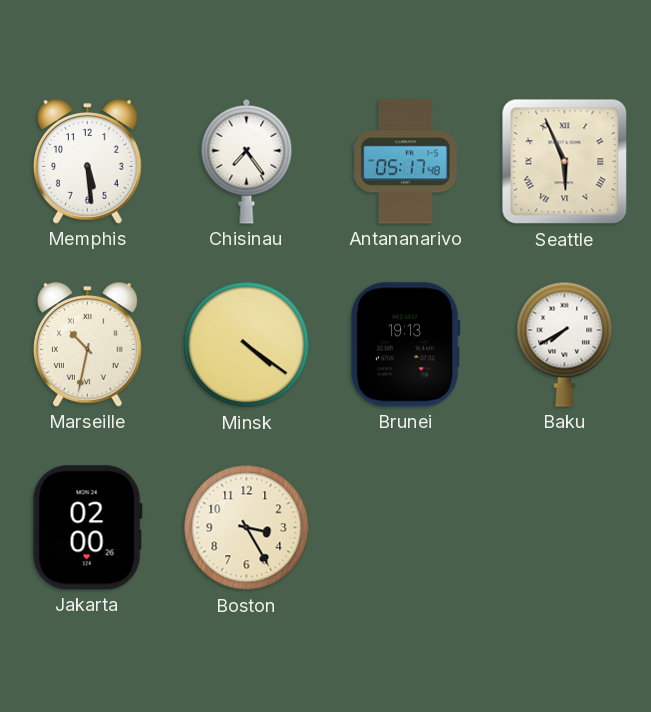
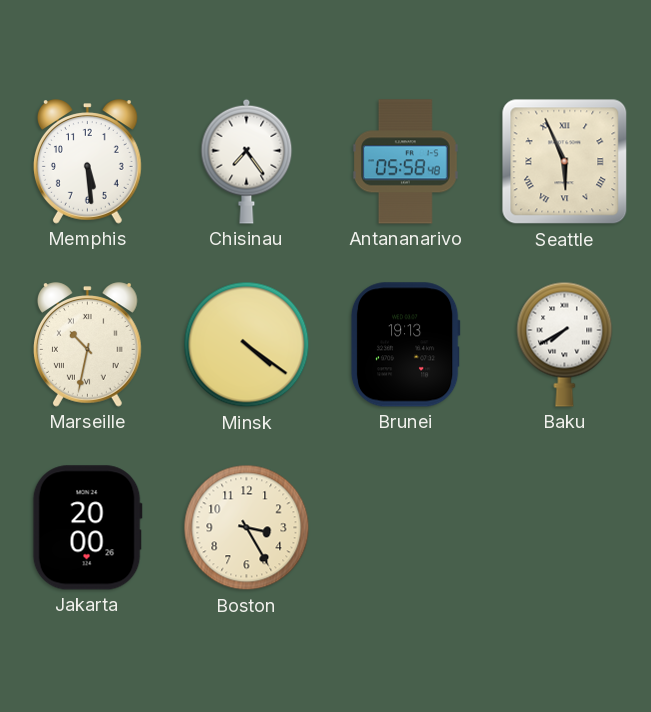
Antananarivo: 05:17 -> 05:58
Jakarta: 02:00 -> 20:00
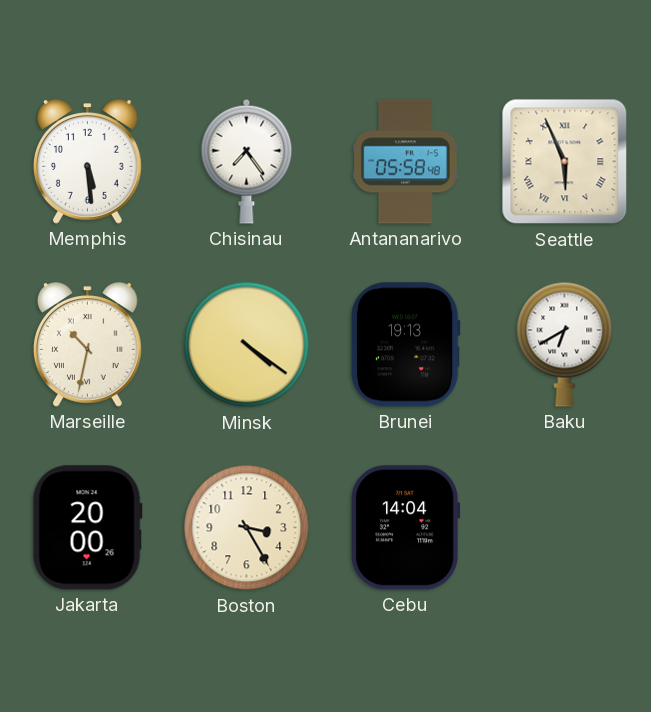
Baku: 7:40 -> 6:40
Cebu: none -> 14:04
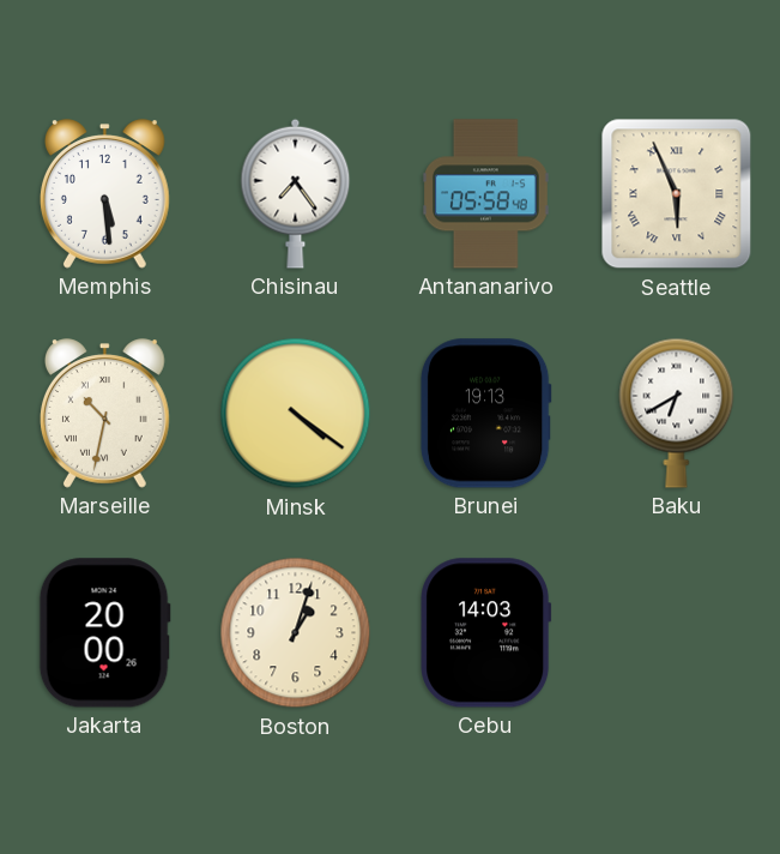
Boston: 3:25 -> 1:03
Cebu: 14:04 -> 14:03
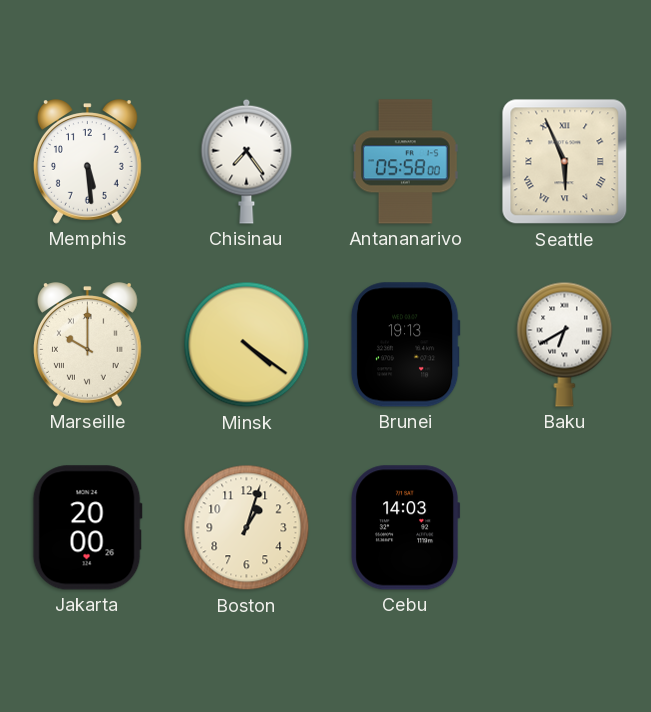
Antananarivo: 05:58:48 -> 05:58:00
Marseille: 10:32 -> 10:00
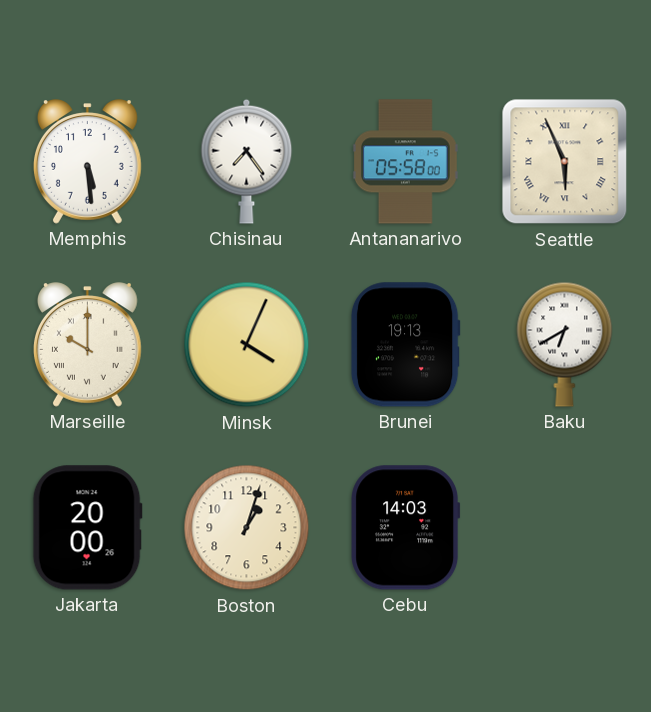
Minsk: 4:21 -> 4:04
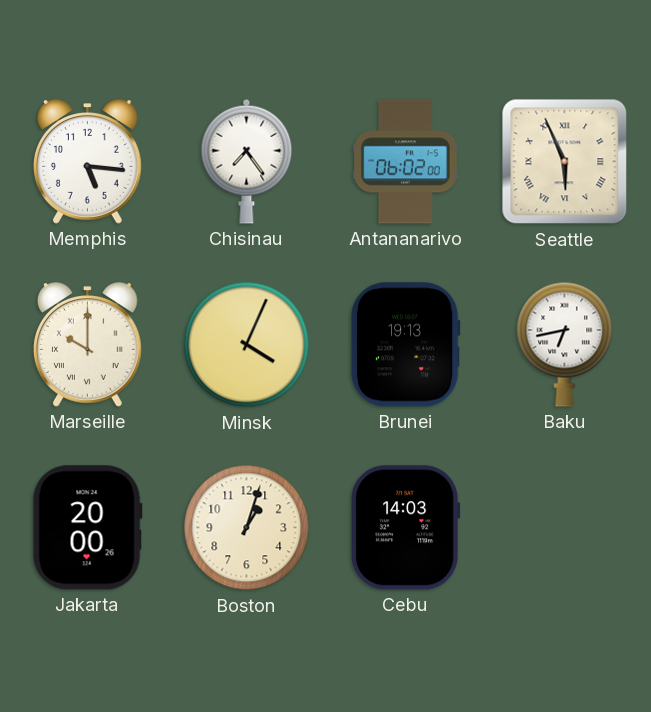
Memphis: 5:29 -> 5:16
Antananarivo: 05:58 -> 06:02
Baku: 6:40 -> 6:43
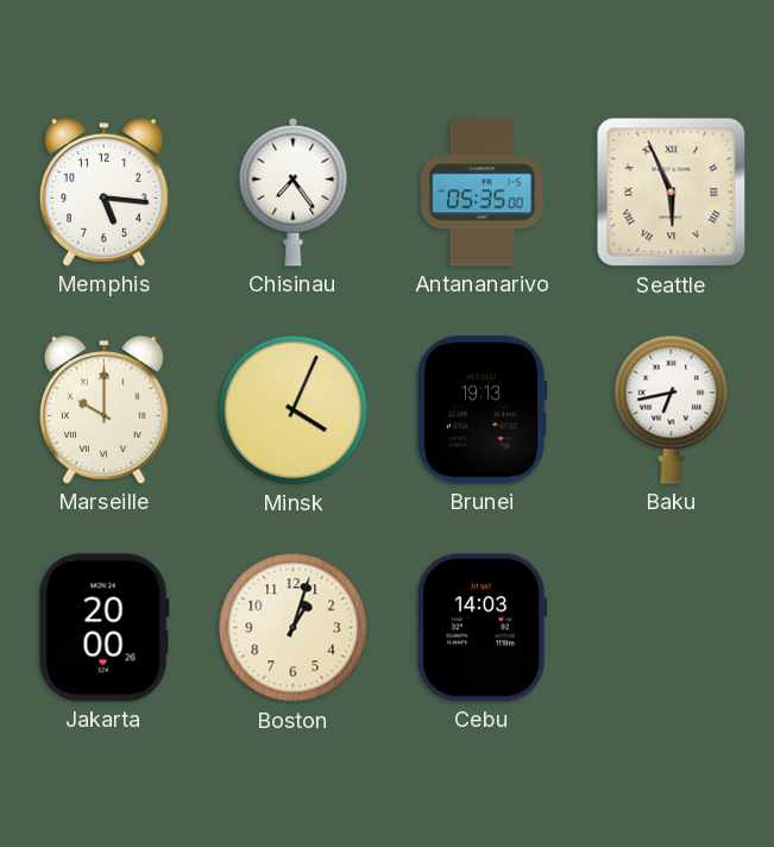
Antananarivo: 06:02 -> 05:35
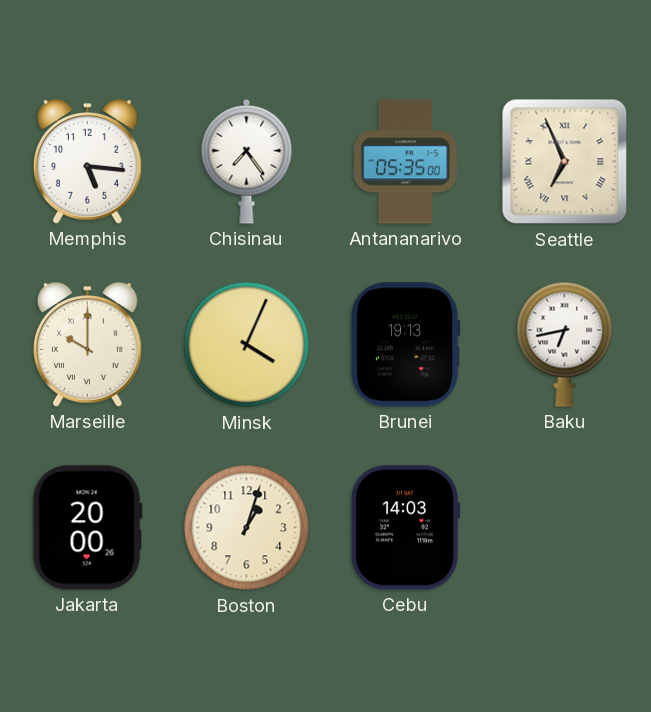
Seattle: 5:56 -> 6:56
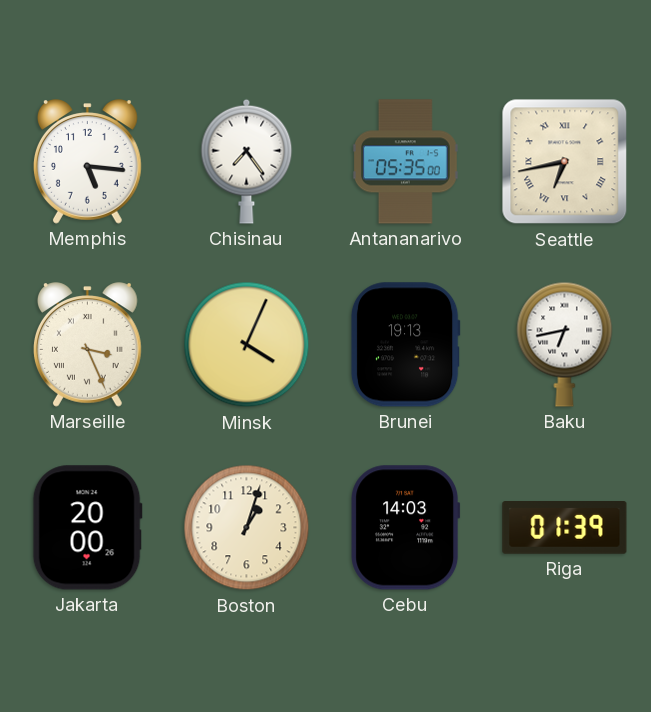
Seattle: 6:56 -> 6:43
Marseille: 10:00 -> 3:26
Riga: none -> 01:39
